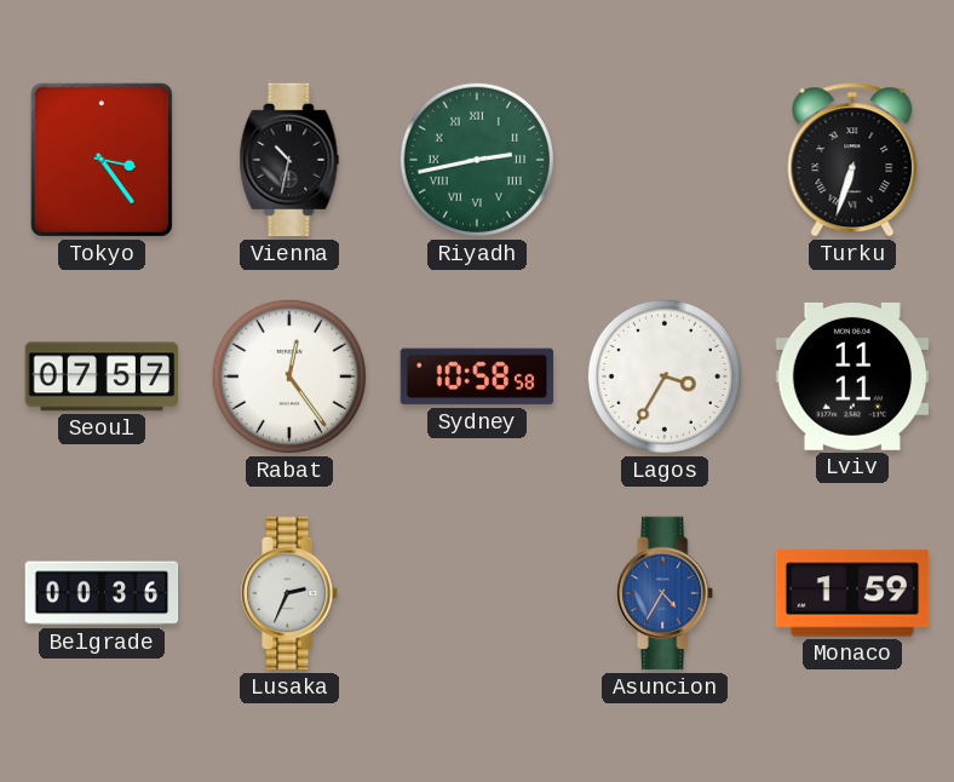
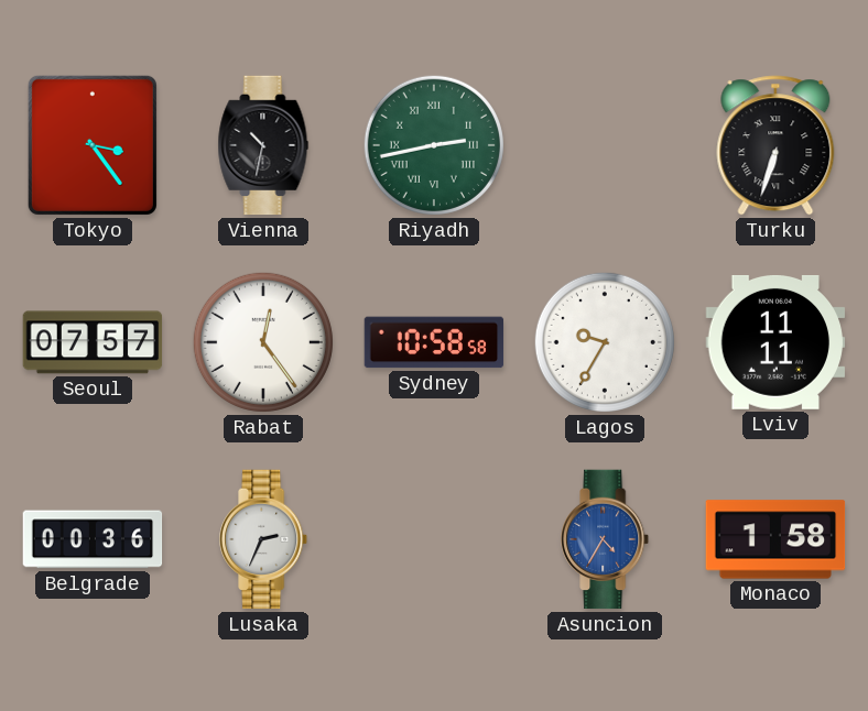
Lagos: 3:35 -> 9:35
Monaco: 1:59 -> 1:58
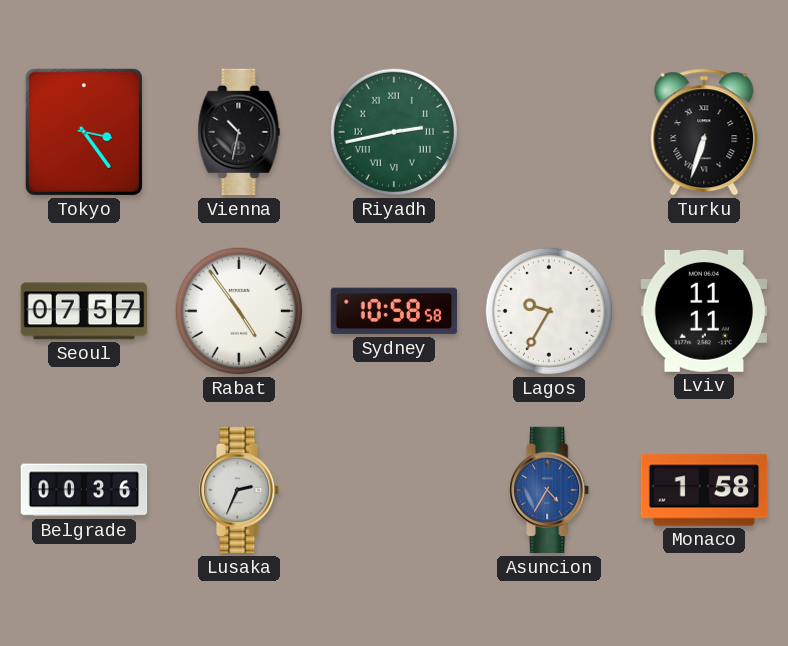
Rabat: 12:24 -> 4:54
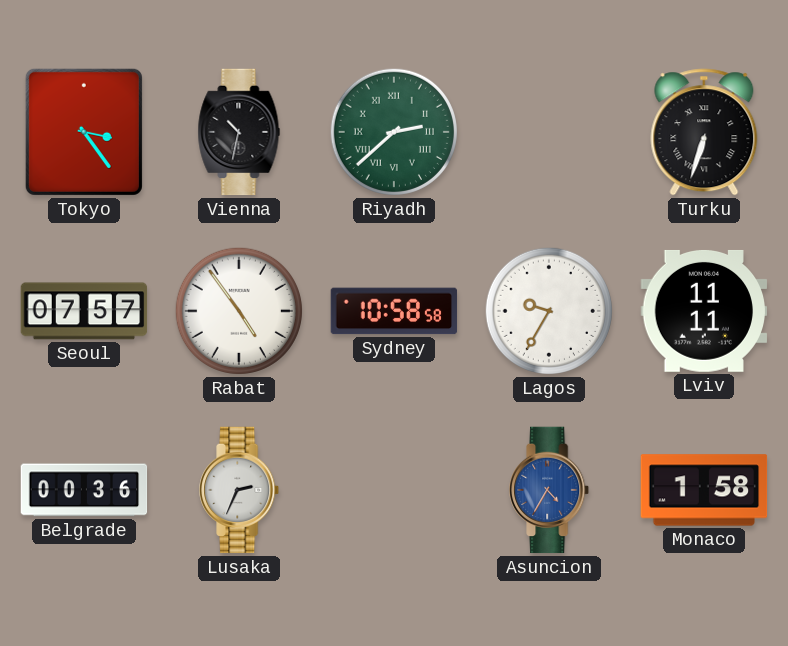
Riyadh: 2:43 -> 2:38
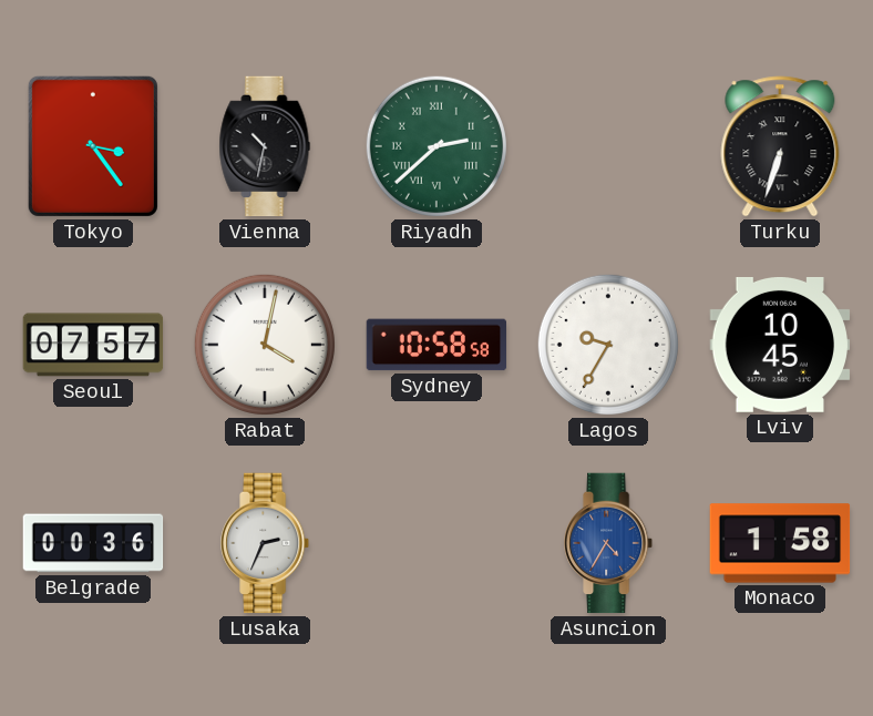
Rabat: 4:54 -> 4:02
Lviv: 11:11 -> 10:45
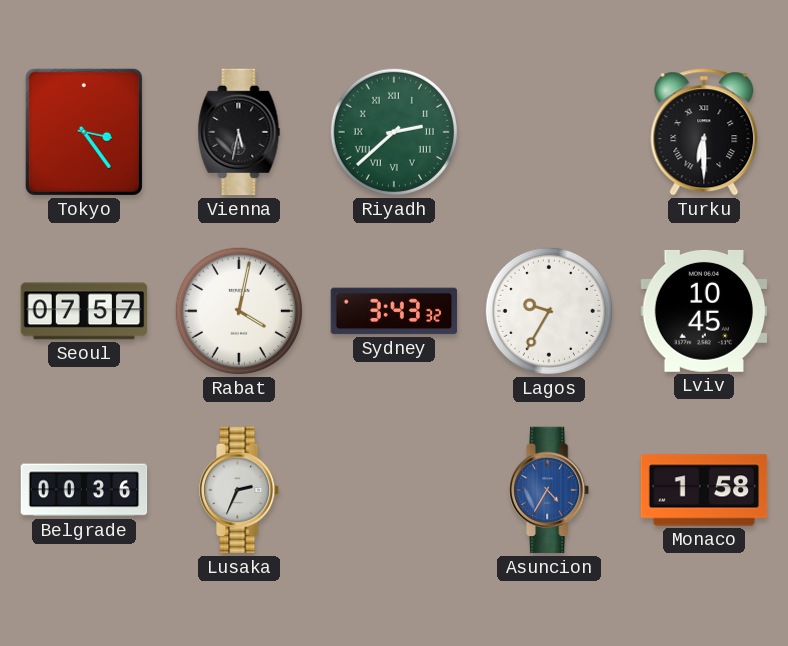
Vienna: 10:32 -> 5:32
Turku: 6:33 -> 6:30
Sydney: 10:58 -> 3:43
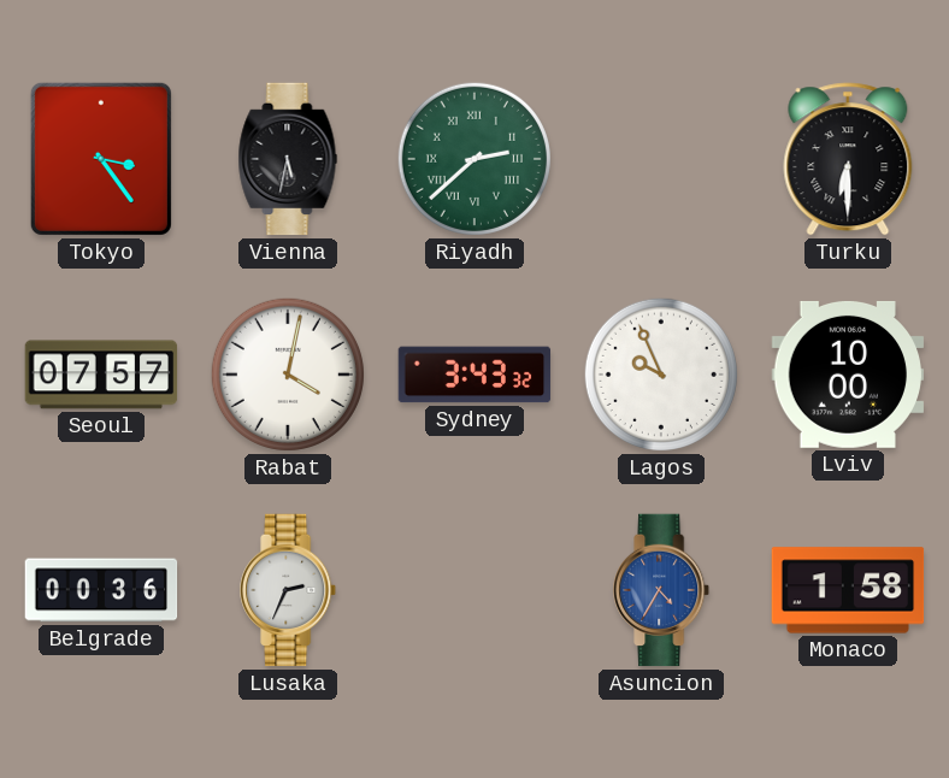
Lagos: 9:35 -> 9:56
Lviv: 10:45 -> 10:00
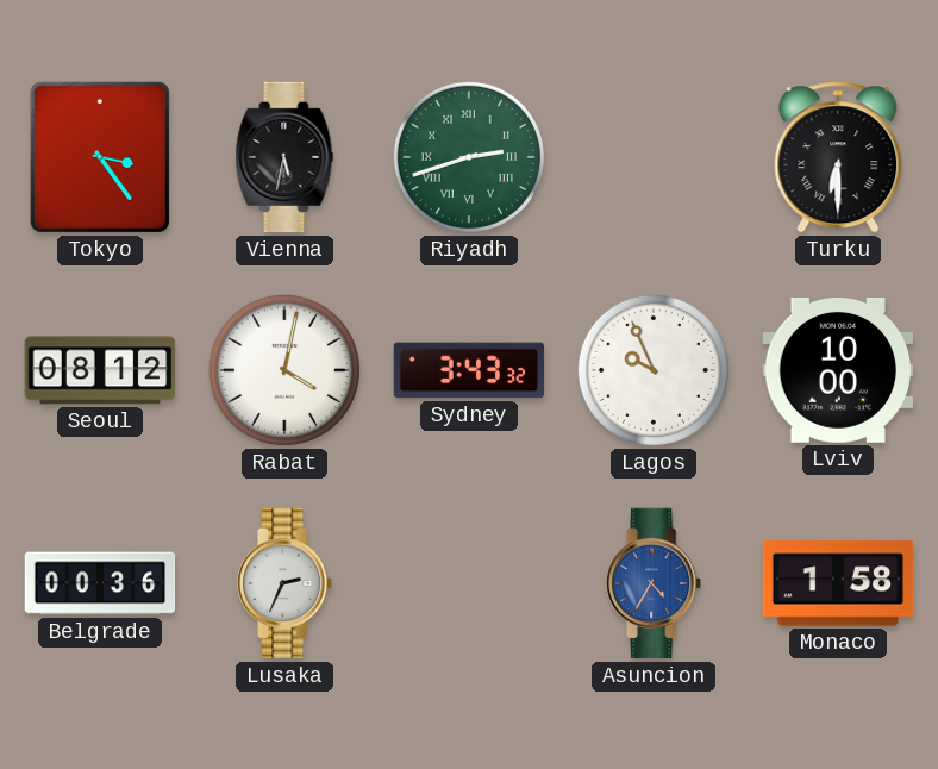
Riyadh: 2:38 -> 2:42
Seoul: 07:57 -> 08:12
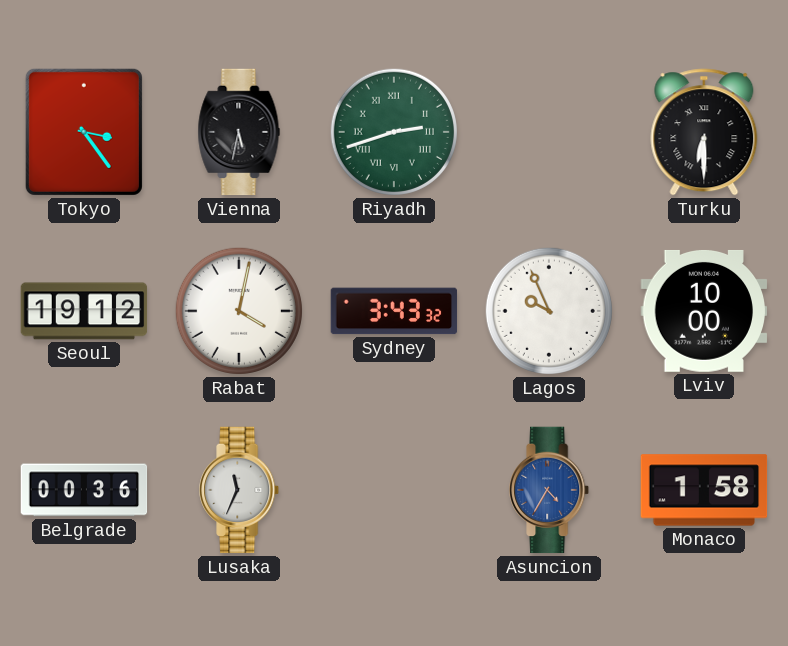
Seoul: 08:12 -> 19:12
Lusaka: 2:34 -> 11:34
